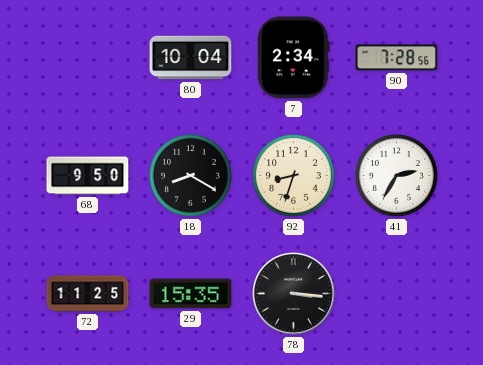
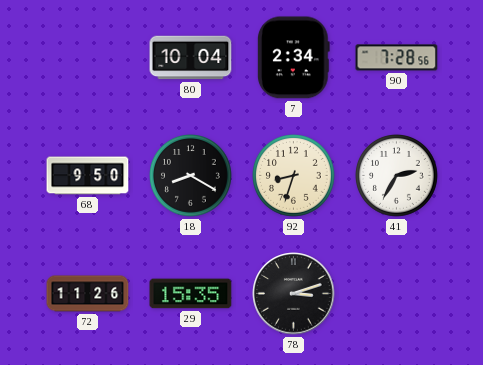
72: 11:25 -> 11:26
78: 3:16 -> 3:12
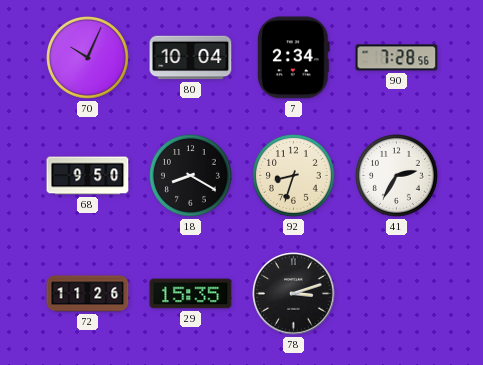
70: none -> 10:04
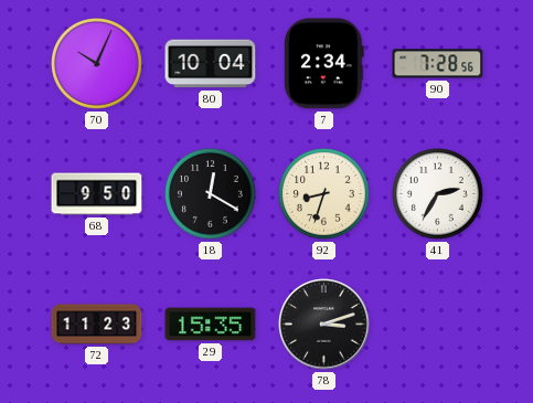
18: 8:20 -> 12:20
72: 11:26 -> 11:23
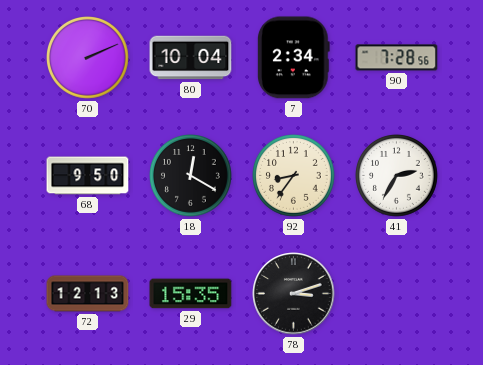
70: 10:04 -> 2:11
92: 8:33 -> 8:36
72: 11:23 -> 12:13
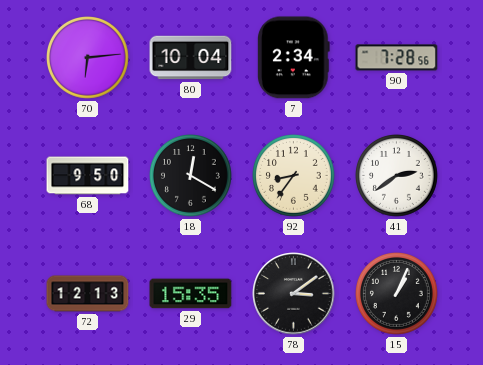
70: 2:11 -> 6:14
41: 2:35 -> 2:39
78: 3:12 -> 3:09
15: none -> 1:04
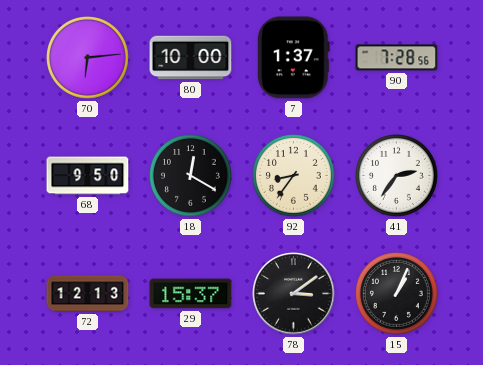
80: 10:04 -> 10:00
7: 2:34 -> 1:37
41: 2:39 -> 2:36
29: 15:35 -> 15:37
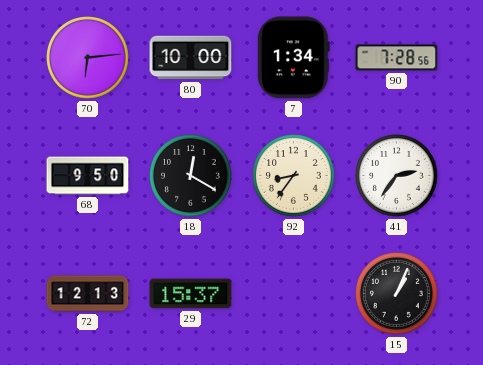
7: 1:37 -> 1:34
78: 3:09 -> none
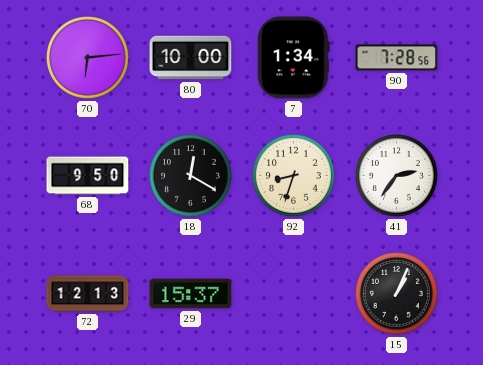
92: 8:36 -> 8:33
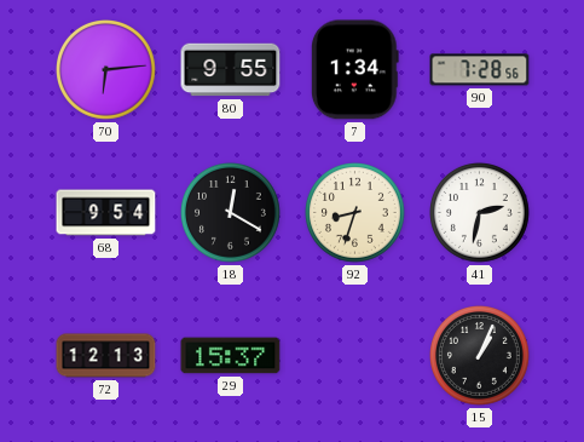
80: 10:00 -> 9:55
68: 9:50 -> 9:54
41: 2:36 -> 2:32
